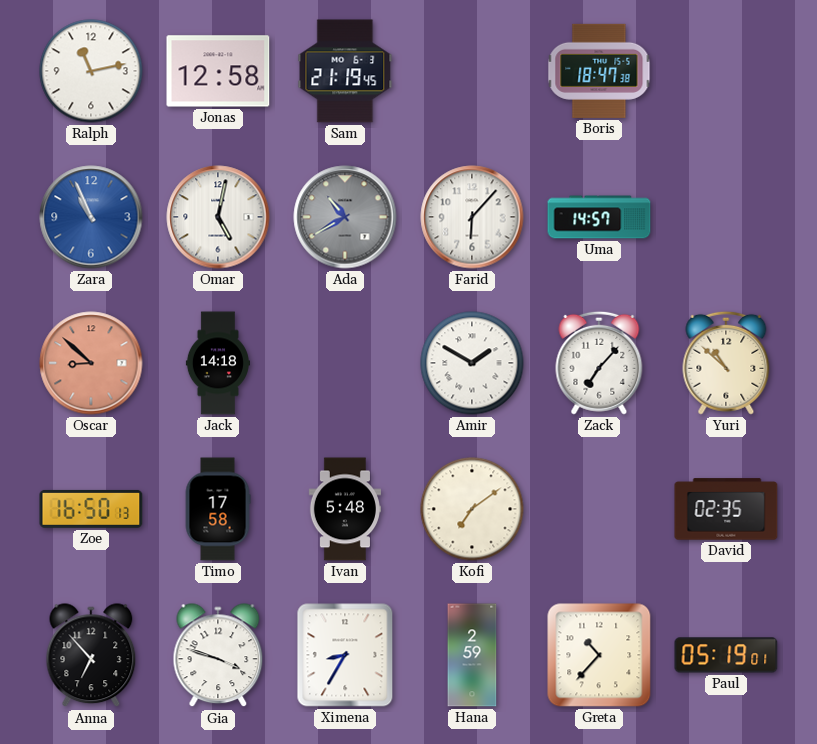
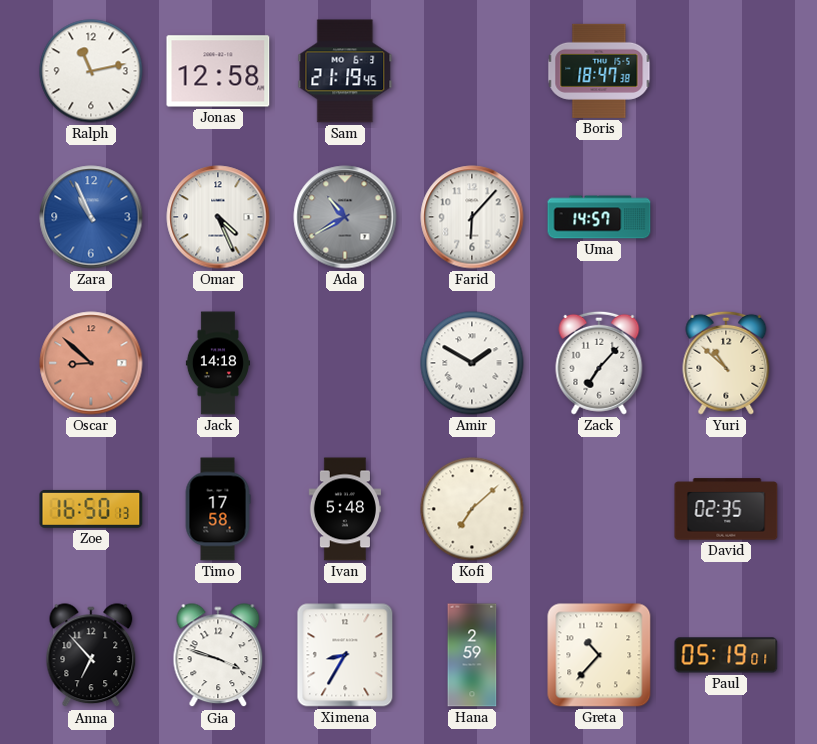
Omar: 5:02 -> 4:26
Kofi: 7:09 -> 7:08
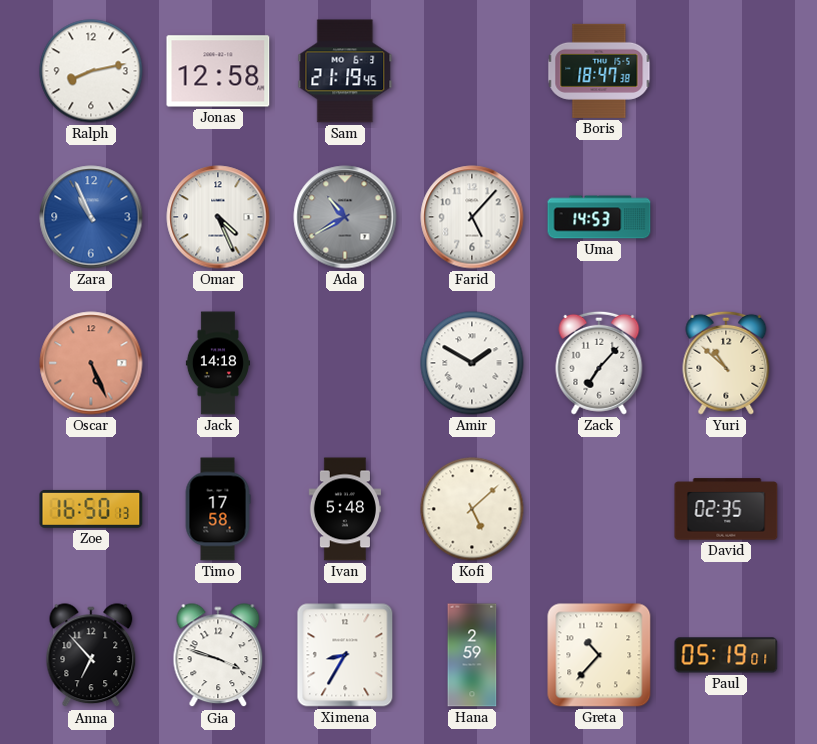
Ralph: 11:13 -> 8:13
Farid: 6:07 -> 5:07
Uma: 14:57 -> 14:53
Oscar: 8:52 -> 5:26
Kofi: 7:08 -> 5:08
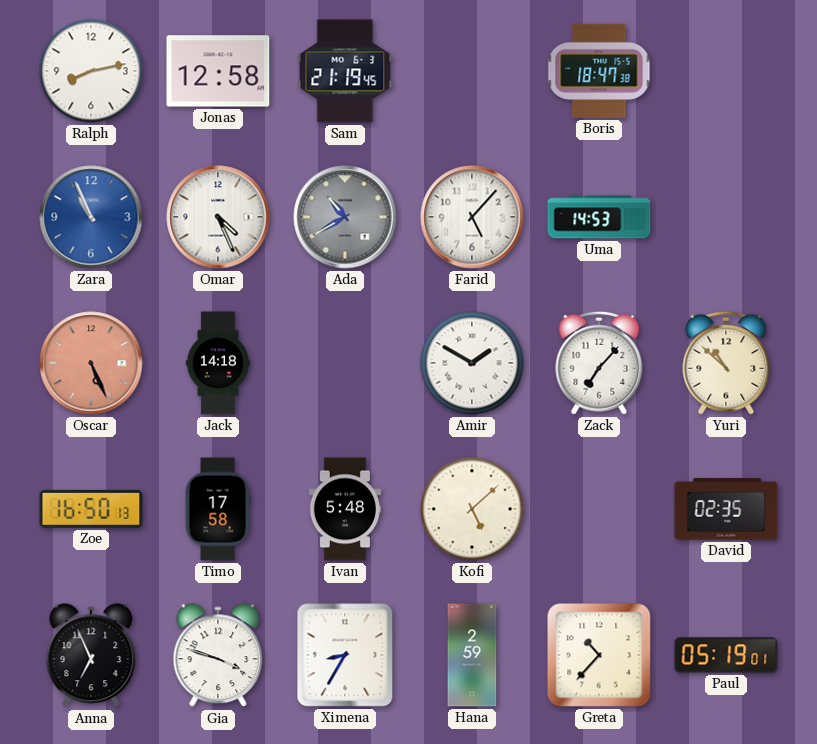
Anna: 6:53 -> 6:56
